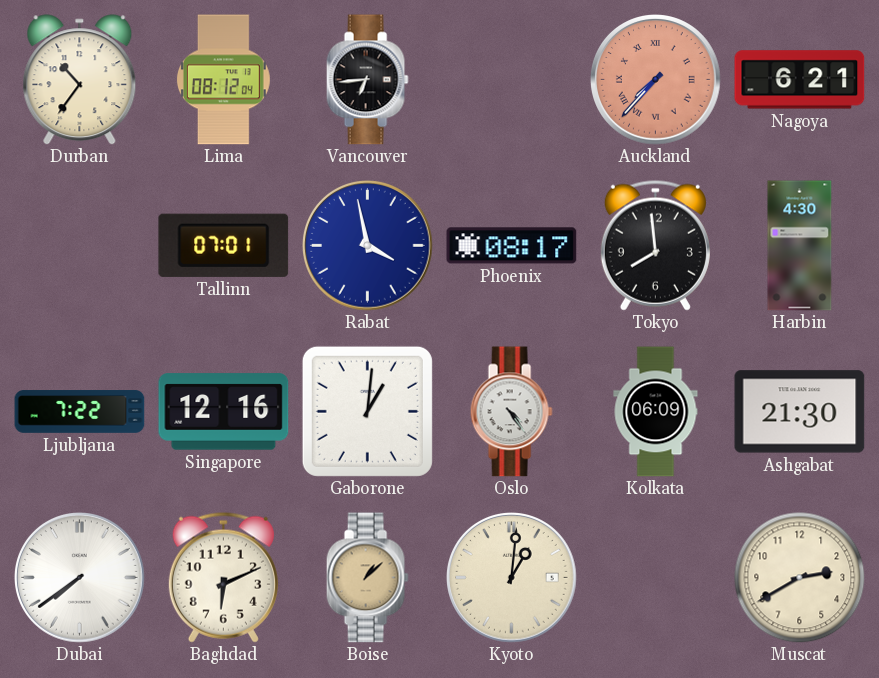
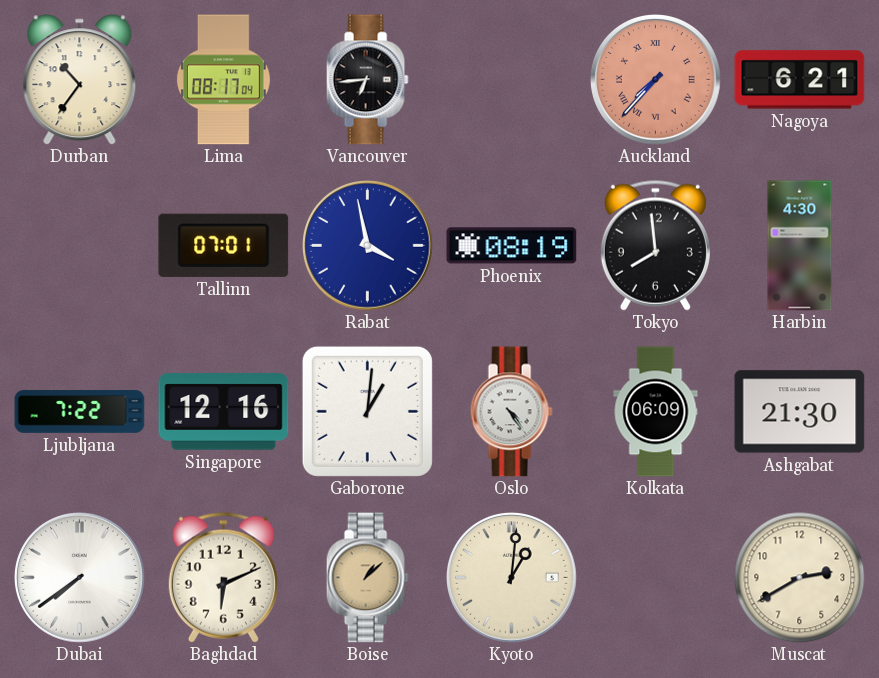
Lima: 08:12 -> 08:17
Phoenix: 08:17 -> 08:19
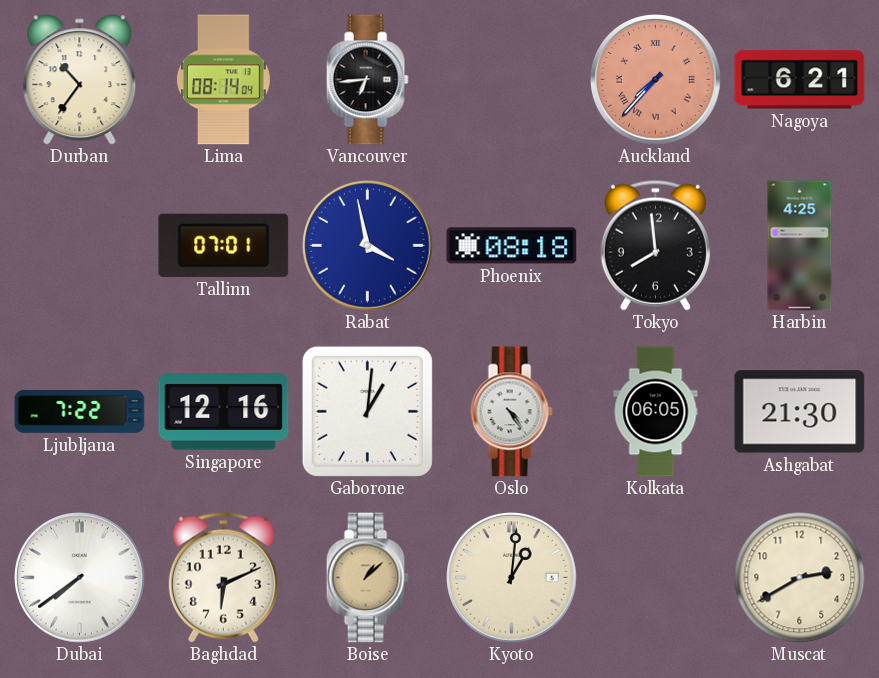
Lima: 08:17 -> 08:14
Phoenix: 08:19 -> 08:18
Harbin: 4:30 -> 4:25
Kolkata: 06:09 -> 06:05
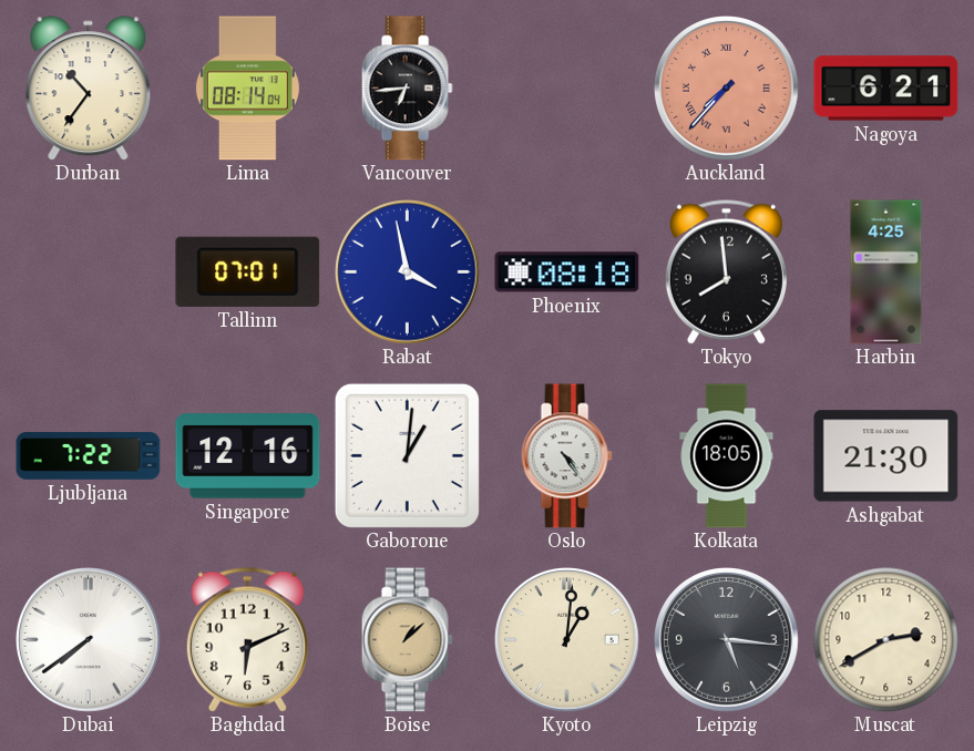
Kolkata: 06:05 -> 18:05
Leipzig: none -> 5:16
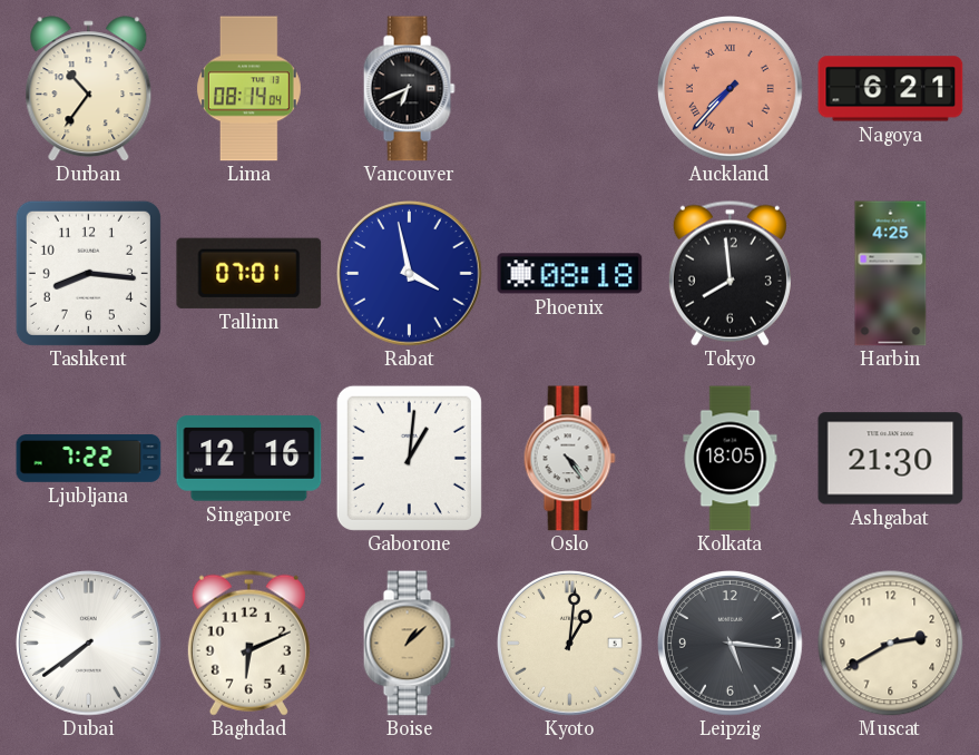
Vancouver: 6:44 -> 6:41
Tashkent: none -> 8:16
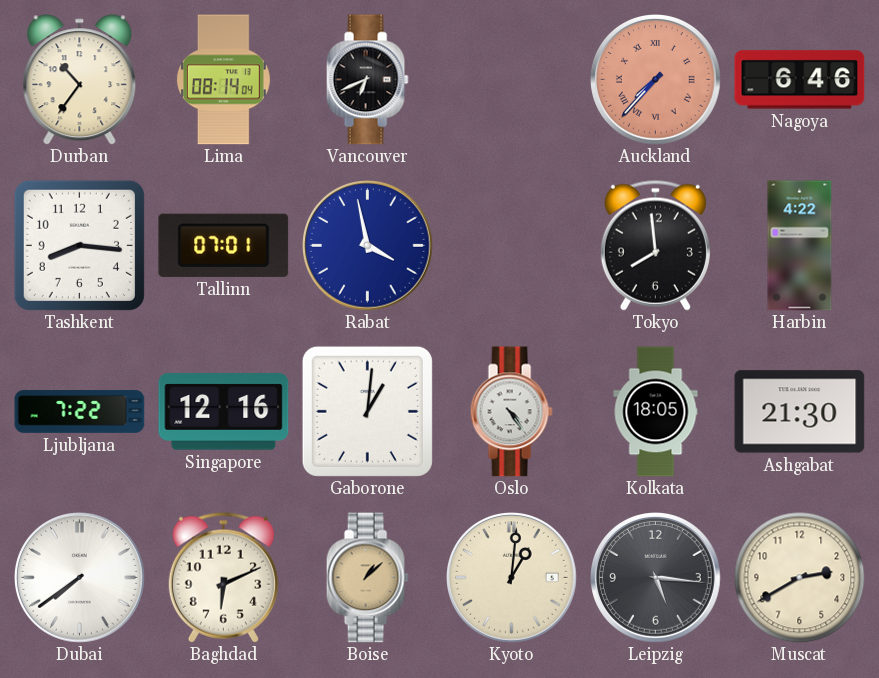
Nagoya: 6:21 -> 6:46
Phoenix: 08:18 -> none
Harbin: 4:25 -> 4:22
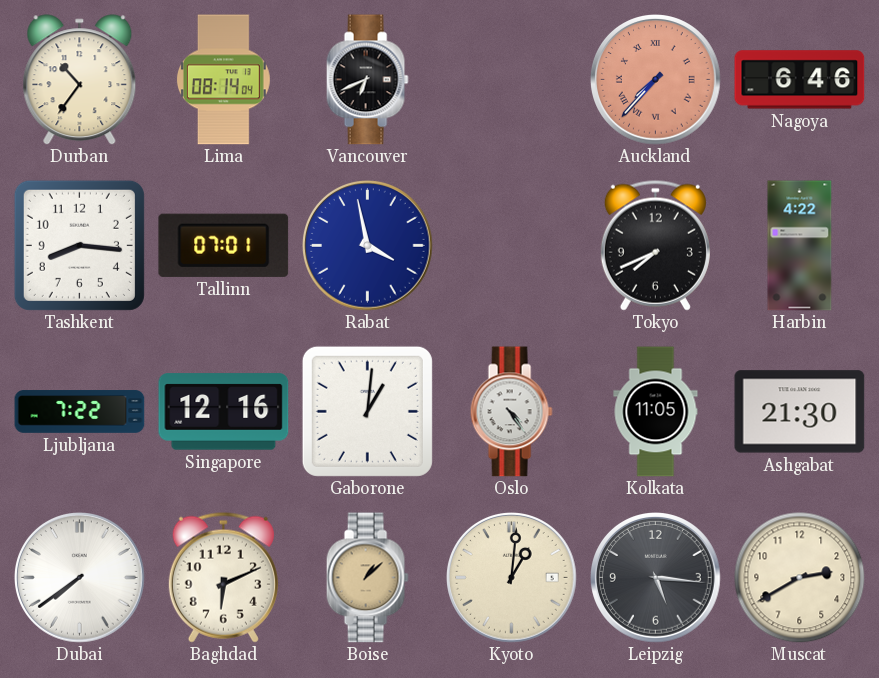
Tokyo: 7:59 -> 7:41
Kolkata: 18:05 -> 11:05
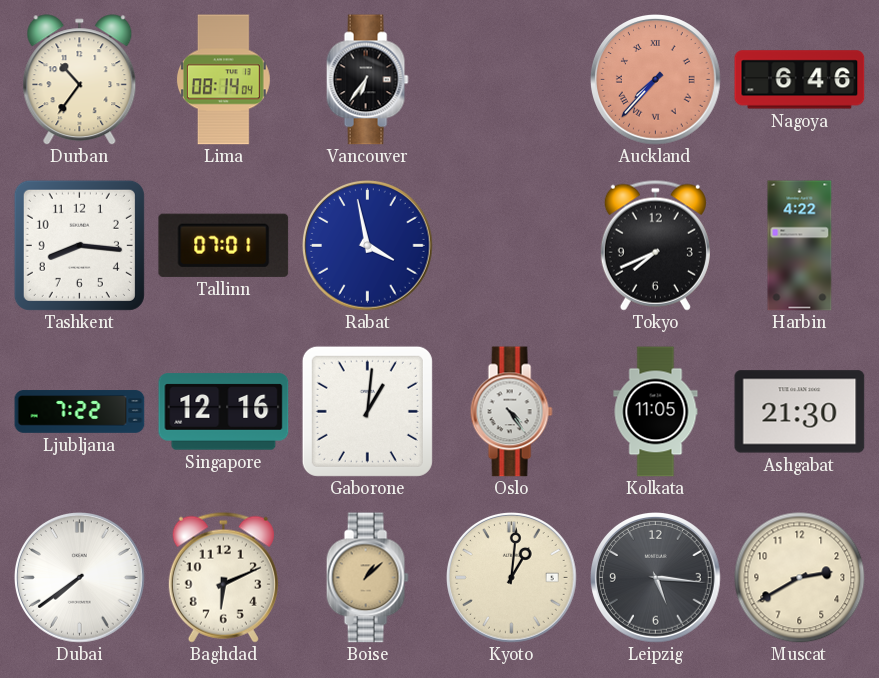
Vancouver: 6:41 -> 6:36
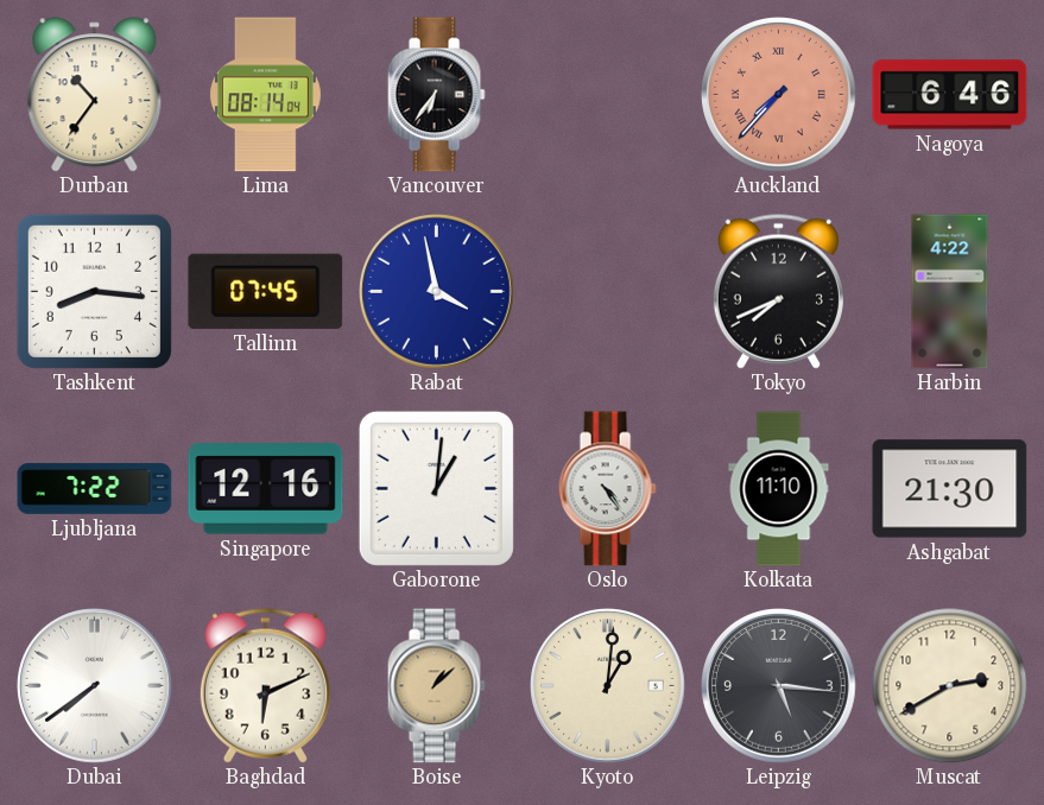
Tallinn: 07:01 -> 07:45
Kolkata: 11:05 -> 11:10
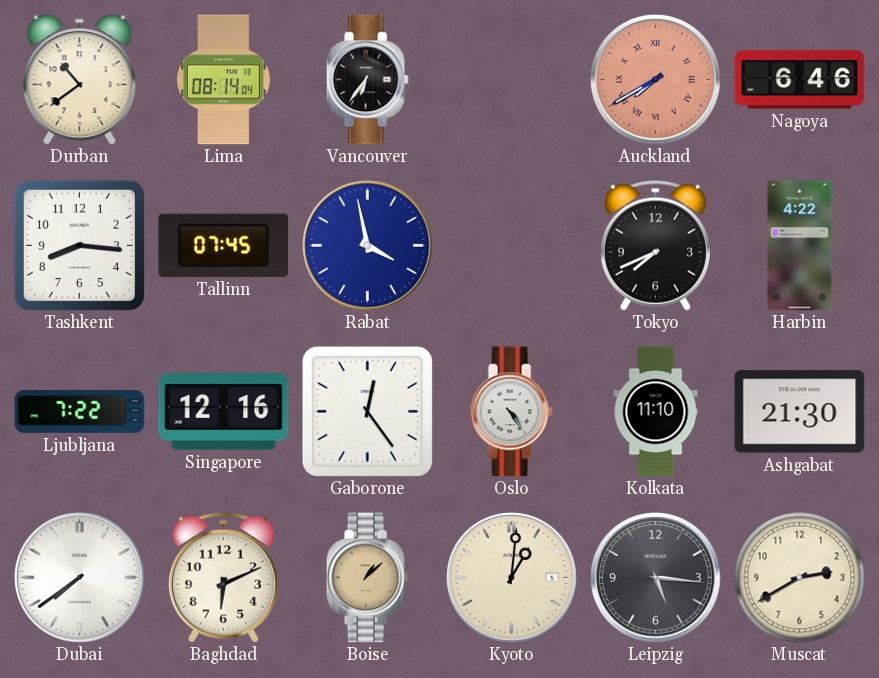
Durban: 10:36 -> 10:39
Auckland: 7:37 -> 7:40
Gaborone: 1:01 -> 12:24
